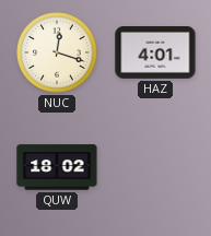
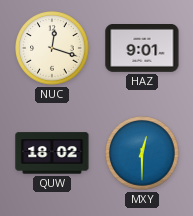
HAZ: 4:01 -> 9:01
MXY: none -> 12:30
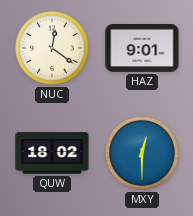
NUC: 12:18 -> 12:21
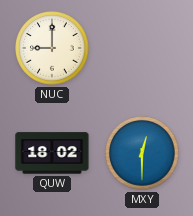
NUC: 12:21 -> 9:00
HAZ: 9:01 -> none
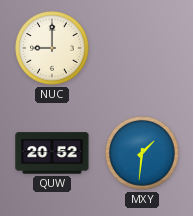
QUW: 18:02 -> 20:52
MXY: 12:30 -> 1:31
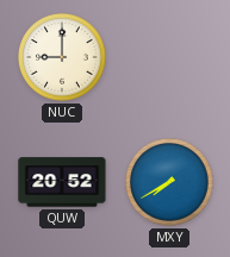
MXY: 1:31 -> 7:40
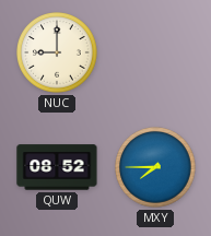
QUW: 20:52 -> 08:52
MXY: 7:40 -> 7:45
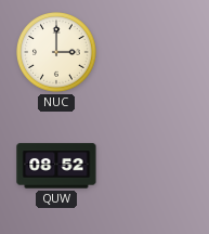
NUC: 9:00 -> 3:00
MXY: 7:45 -> none
